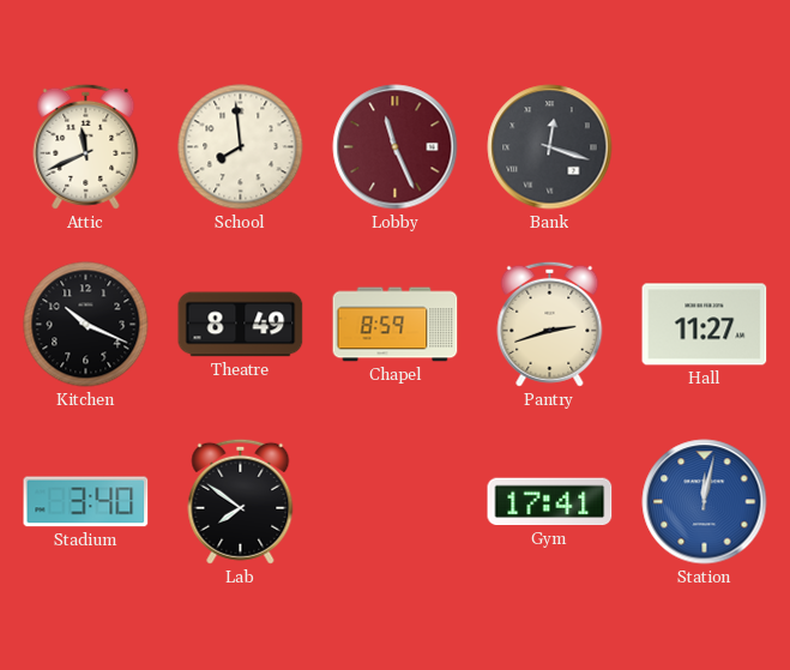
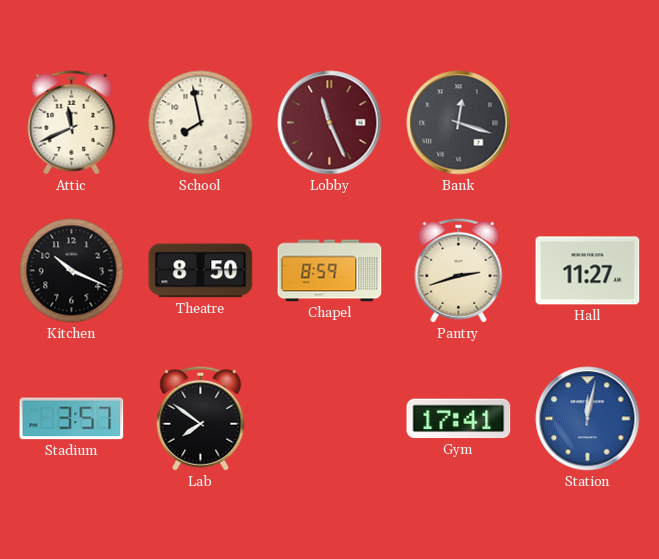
School: 7:59 -> 7:58
Theatre: 8:49 -> 8:50
Stadium: 3:40 -> 3:57
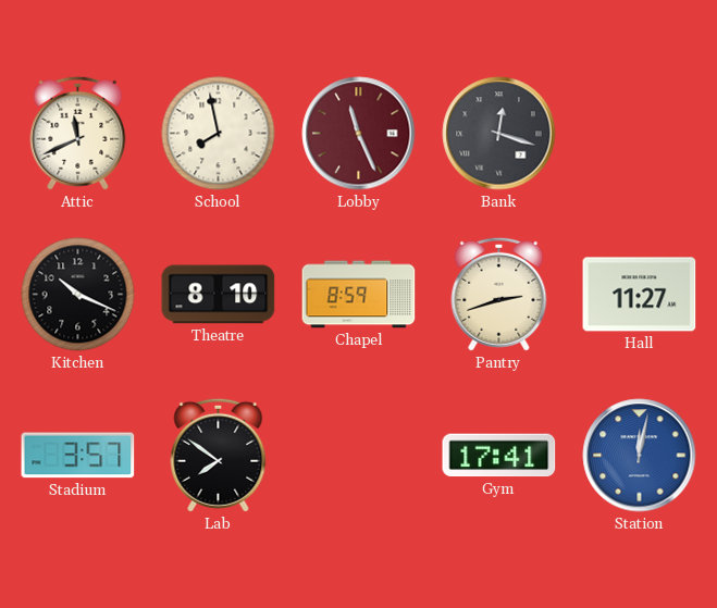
Theatre: 8:50 -> 8:10
